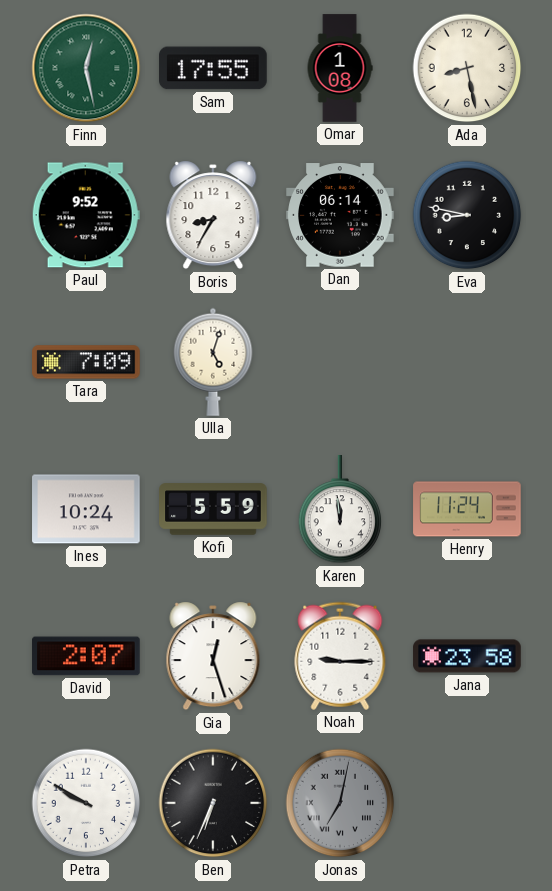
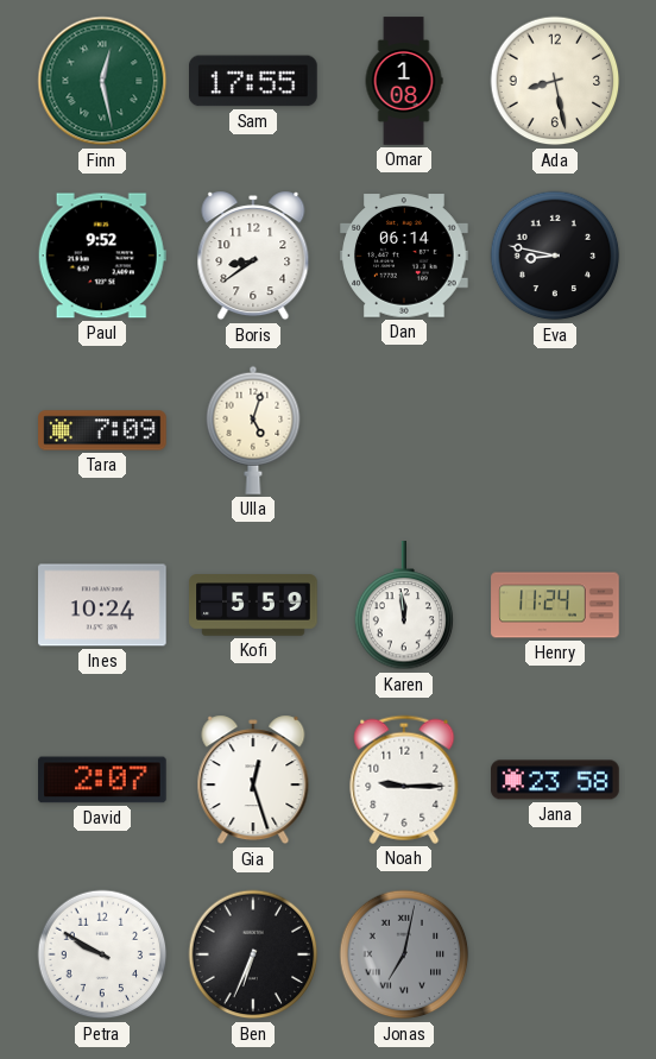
Boris: 8:35 -> 8:39
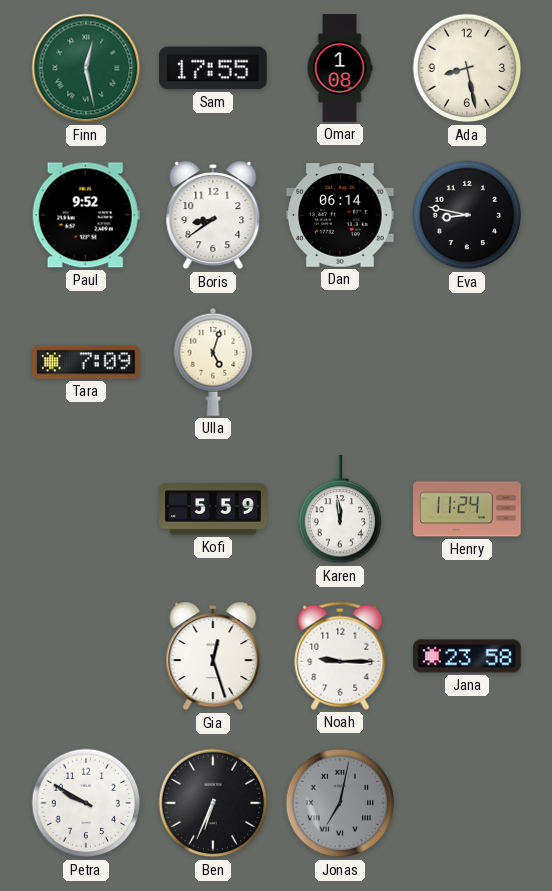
Ines: 10:24 -> none
David: 2:07 -> none
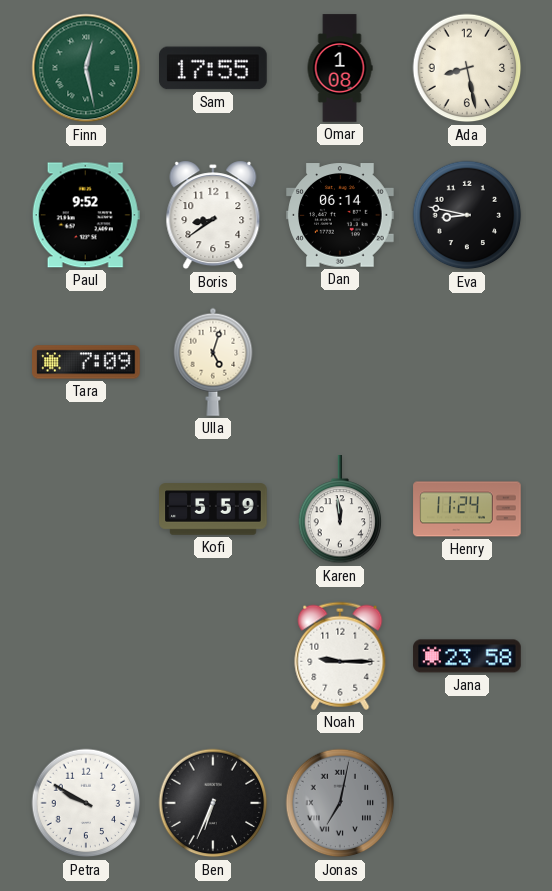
Gia: 12:27 -> none
